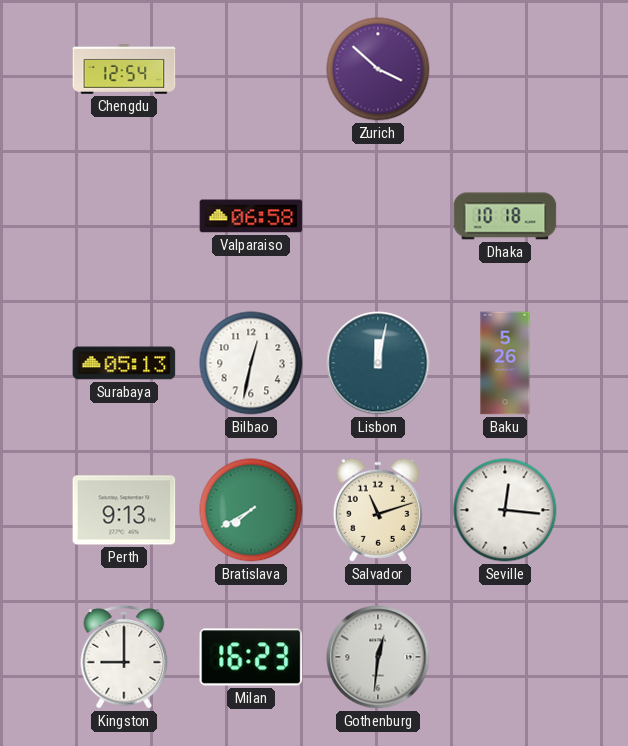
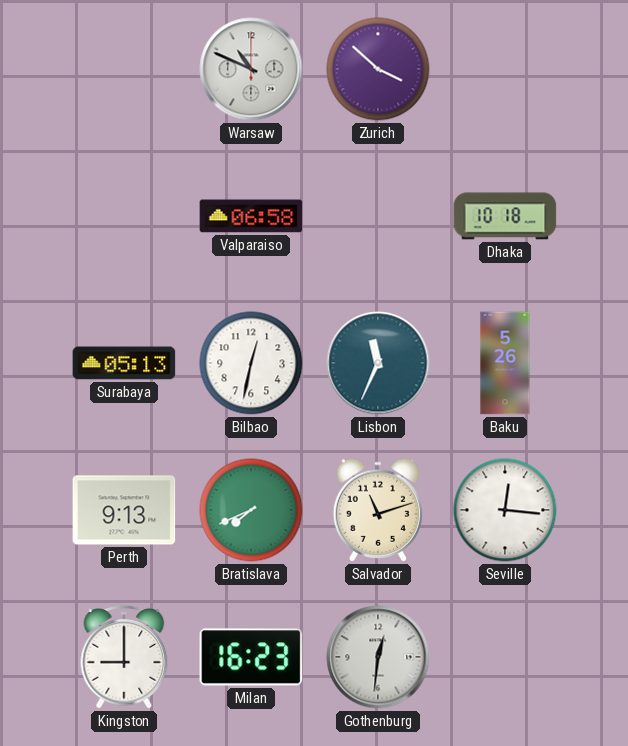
Chengdu: 12:54 -> none
Warsaw: none -> 10:49
Lisbon: 12:02 -> 11:34
Bratislava: 7:40 -> 7:41
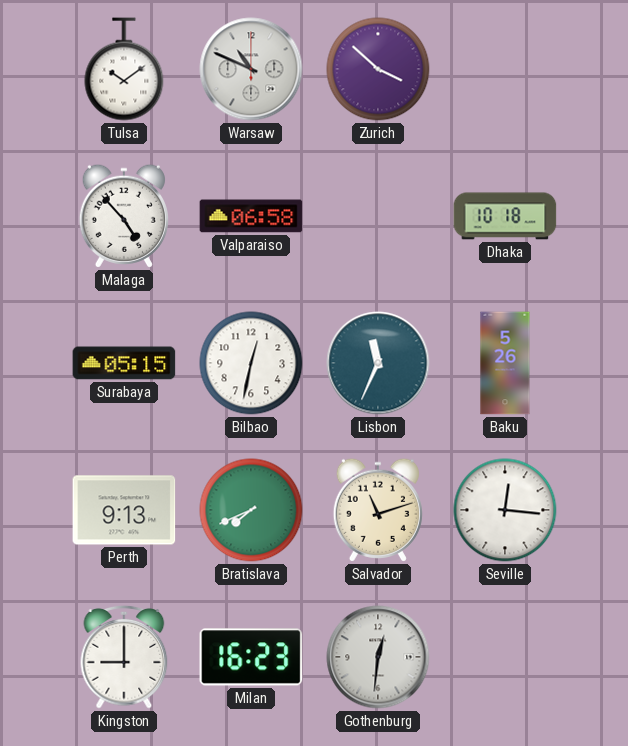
Tulsa: none -> 10:09
Malaga: none -> 4:53
Surabaya: 05:13 -> 05:15
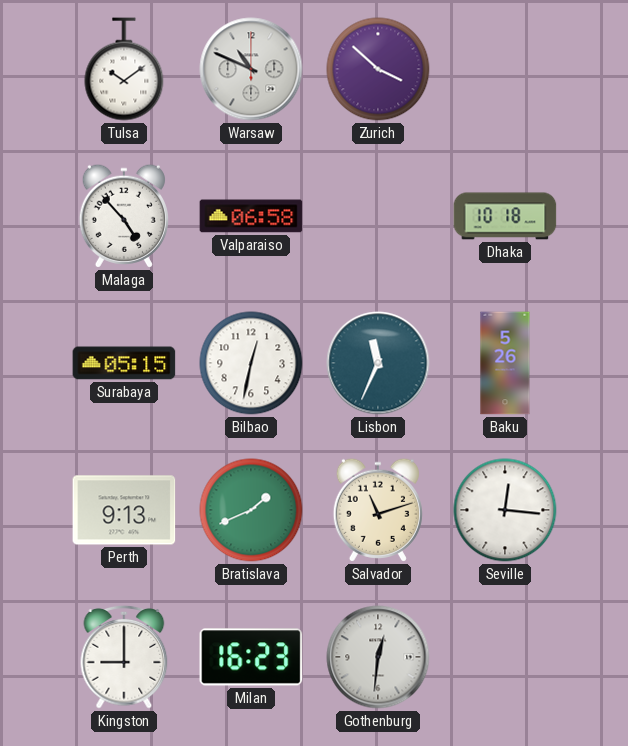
Bratislava: 7:41 -> 1:41
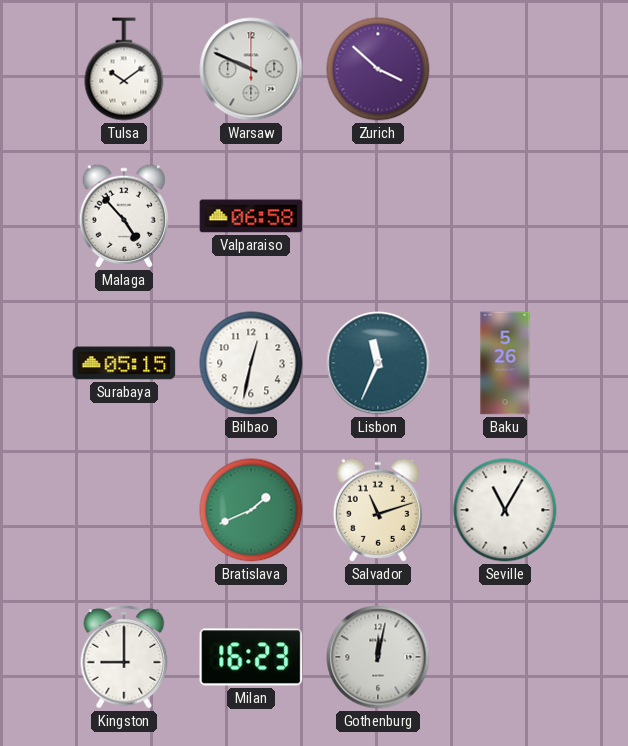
Warsaw: 10:49 -> 9:49
Dhaka: 10:18 -> none
Perth: 9:13 -> none
Seville: 12:16 -> 11:05
Gothenburg: 12:31 -> 12:02
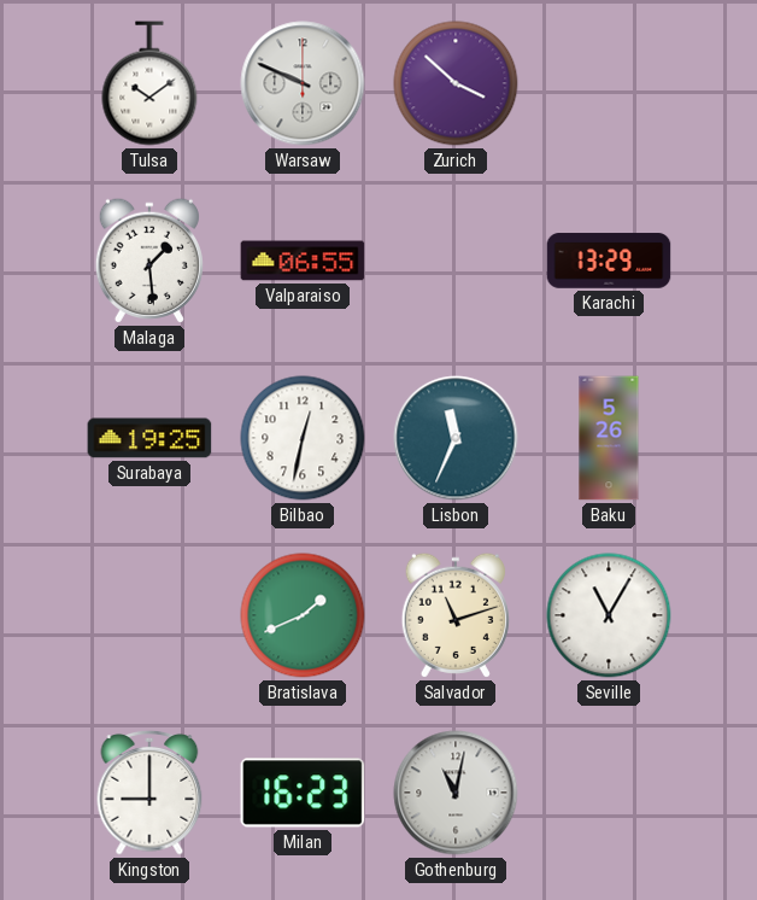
Malaga: 4:53 -> 1:29
Valparaiso: 06:58 -> 06:55
Karachi: none -> 13:29
Surabaya: 05:15 -> 19:25
Gothenburg: 12:02 -> 11:02
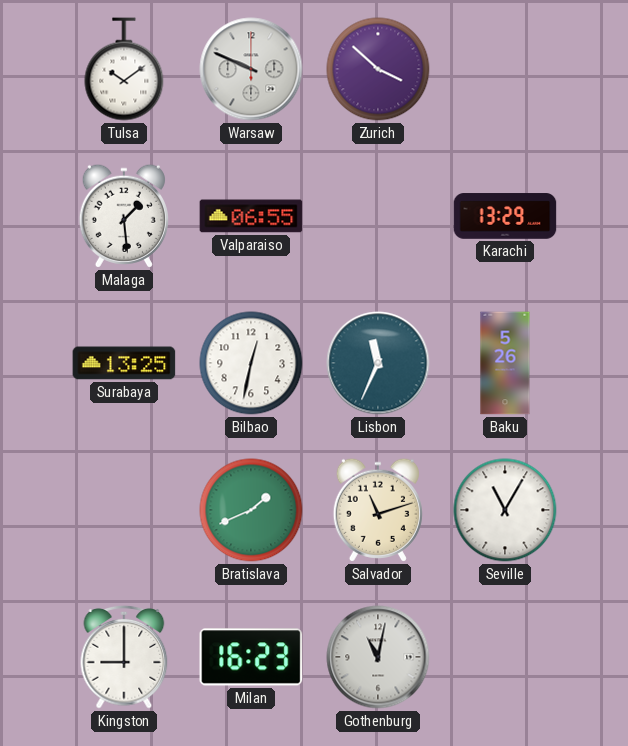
Surabaya: 19:25 -> 13:25
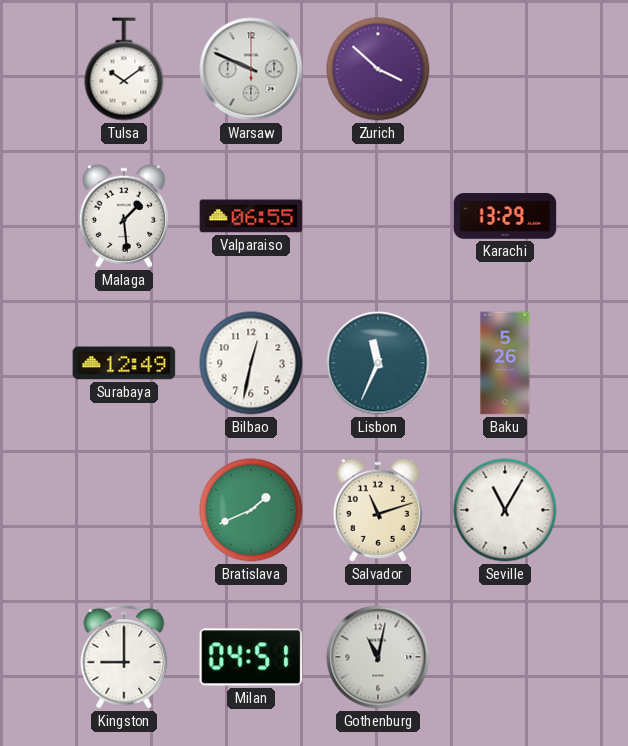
Surabaya: 13:25 -> 12:49
Milan: 16:23 -> 04:51
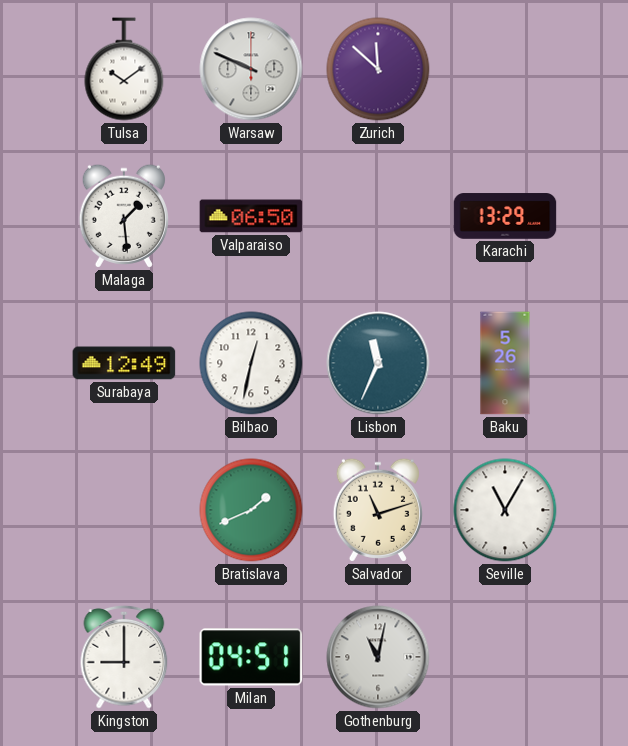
Zurich: 3:52 -> 11:52
Valparaiso: 06:55 -> 06:50
